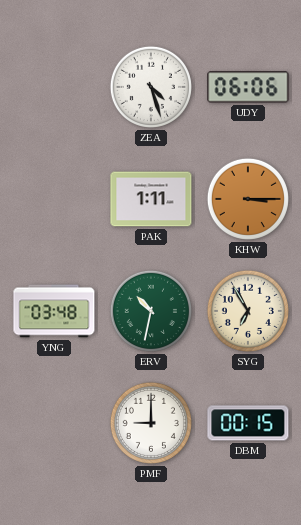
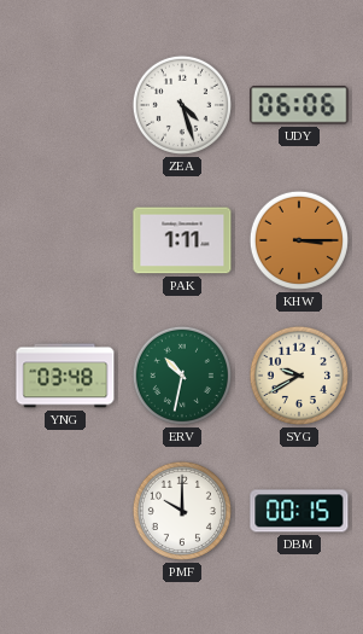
SYG: 6:55 -> 9:40
PMF: 9:00 -> 10:00
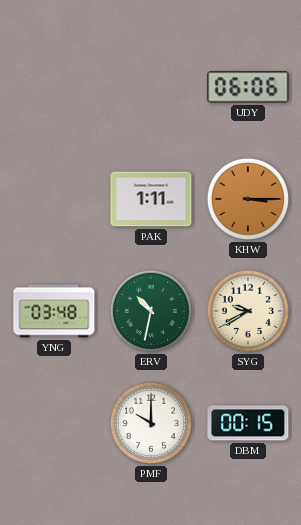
ZEA: 4:27 -> none
